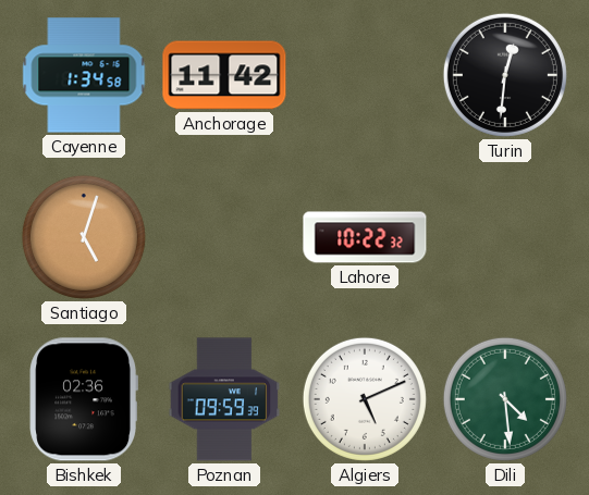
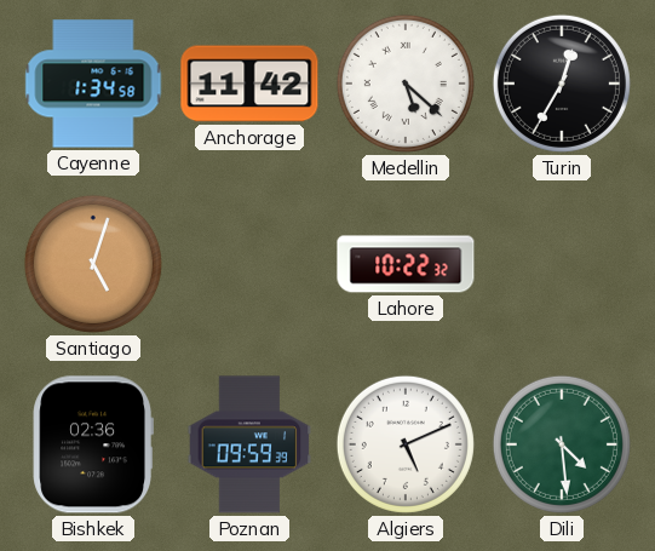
Medellin: none -> 5:22
Turin: 12:31 -> 12:35
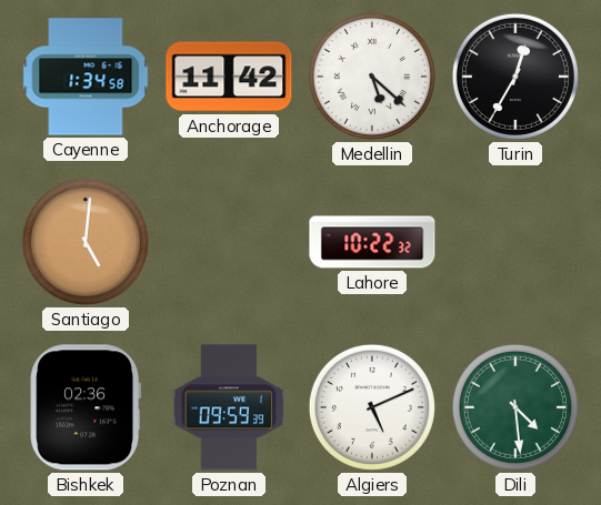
Santiago: 5:03 -> 5:01
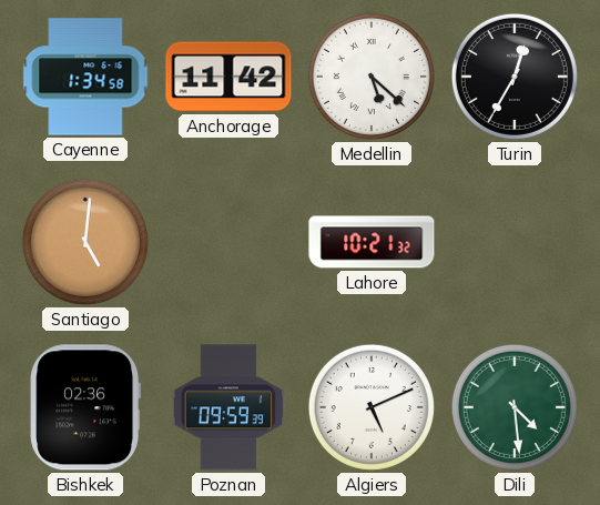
Lahore: 10:22 -> 10:21
